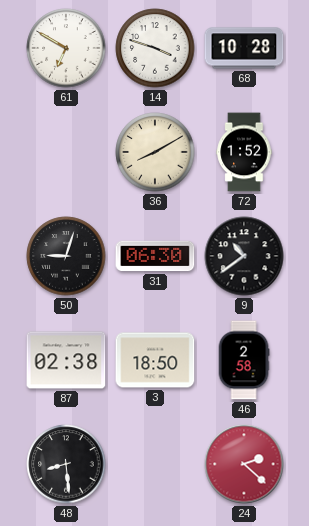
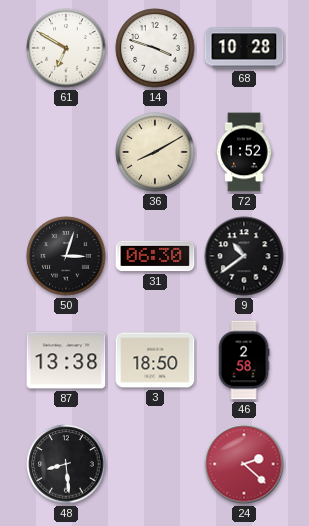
50: 9:03 -> 3:03
87: 02:38 -> 13:38
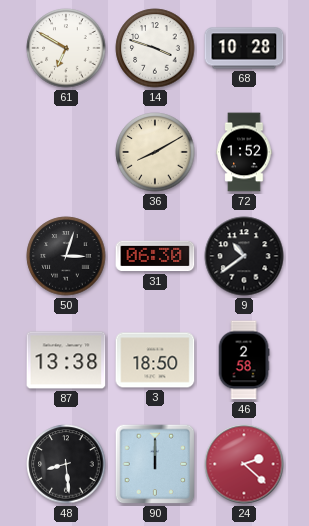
90: none -> 12:00
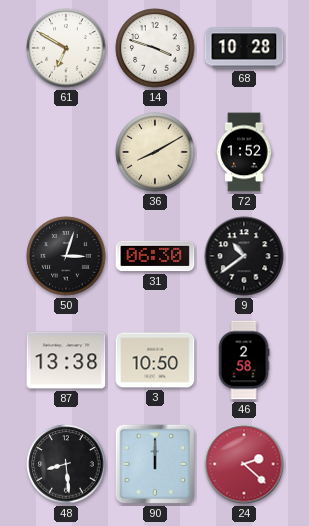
3: 18:50 -> 10:50
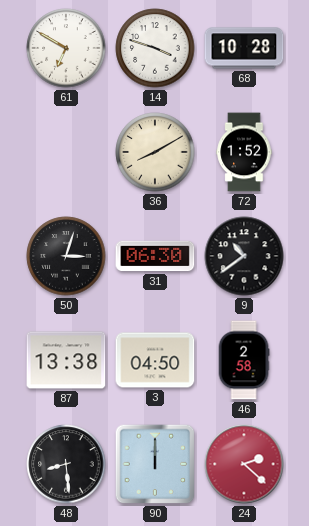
3: 10:50 -> 04:50
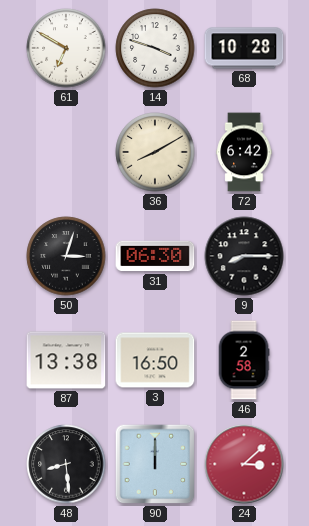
72: 1:52 -> 6:42
9: 10:39 -> 8:15
3: 04:50 -> 16:50
24: 2:22 -> 3:08
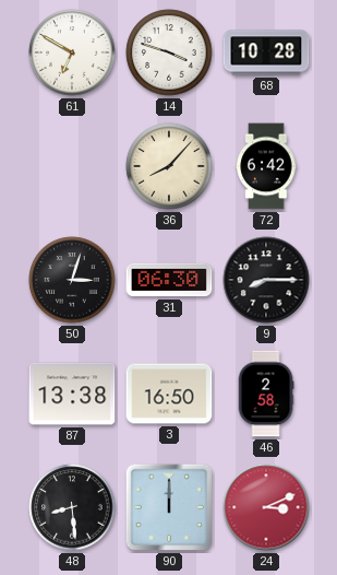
36: 8:10 -> 8:07
24: 3:08 -> 3:11
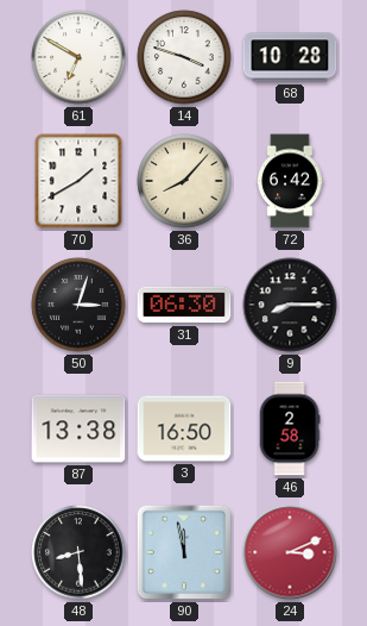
70: none -> 1:40
90: 12:00 -> 11:58
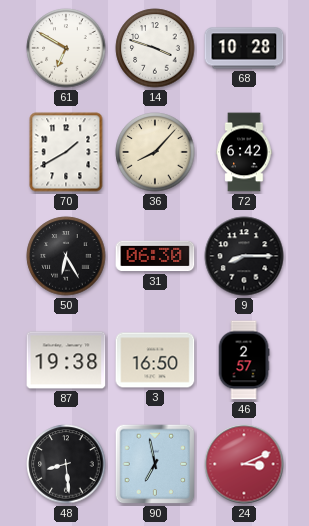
50: 3:03 -> 6:25
87: 13:38 -> 19:38
46: 2:58 -> 2:57
90: 11:58 -> 6:58
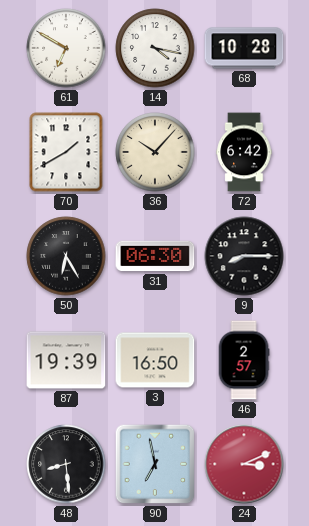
14: 3:48 -> 4:17
36: 8:07 -> 10:07
87: 19:38 -> 19:39
